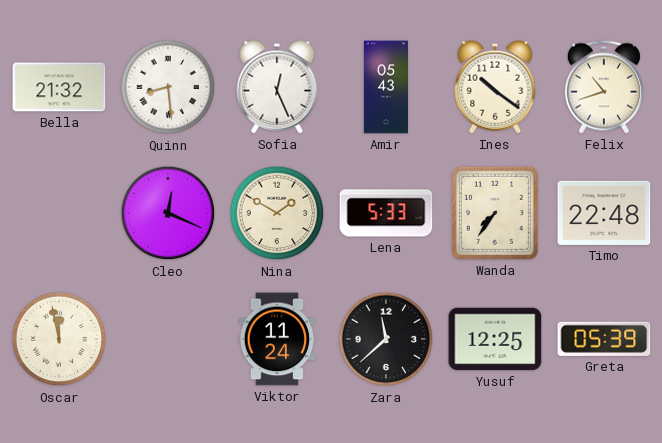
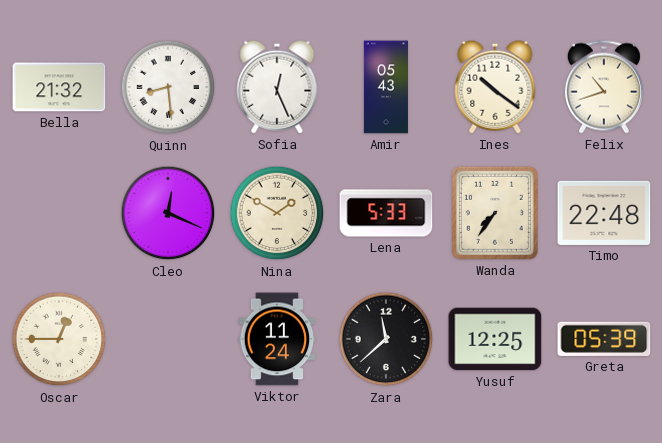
Oscar: 11:58 -> 12:45
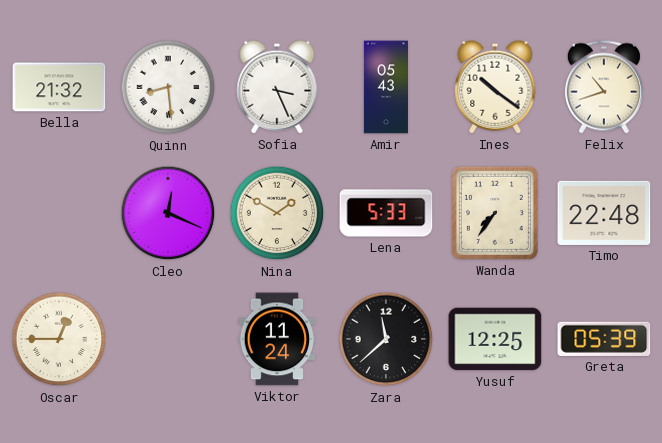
Sofia: 12:26 -> 3:26
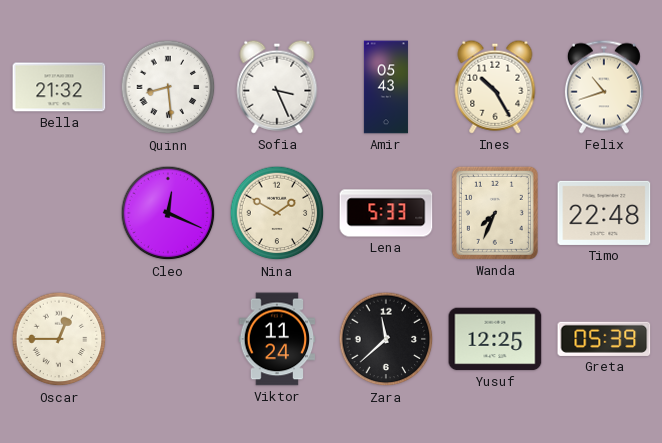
Ines: 10:21 -> 10:25
Wanda: 7:36 -> 7:34
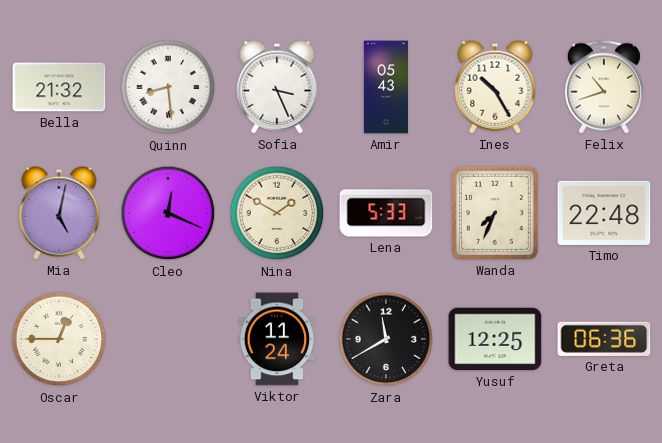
Mia: none -> 5:02
Zara: 11:38 -> 11:40
Greta: 05:39 -> 06:36
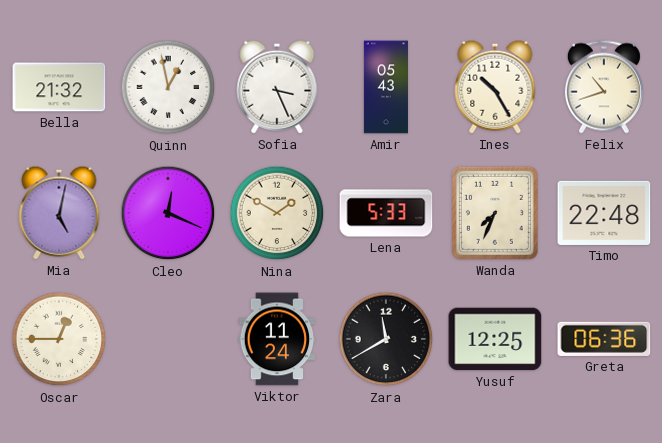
Quinn: 8:29 -> 12:58
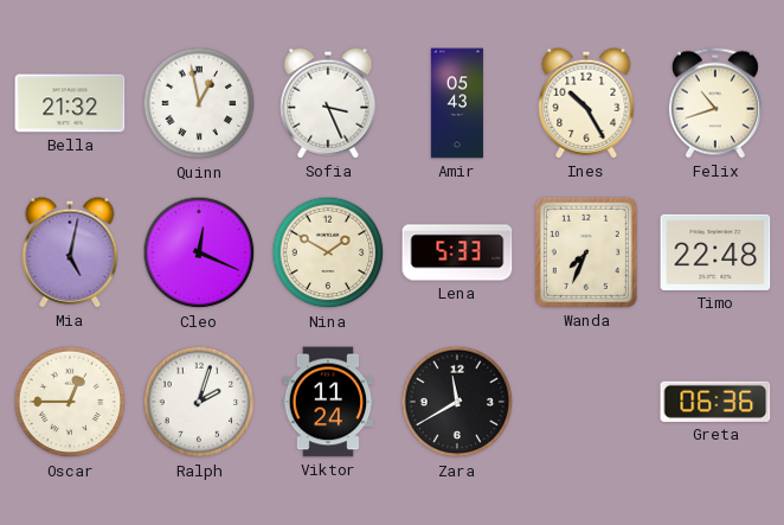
Ralph: none -> 2:03
Yusuf: 12:25 -> none
